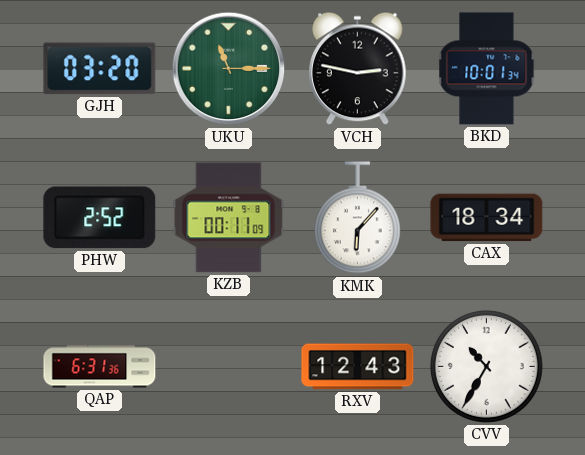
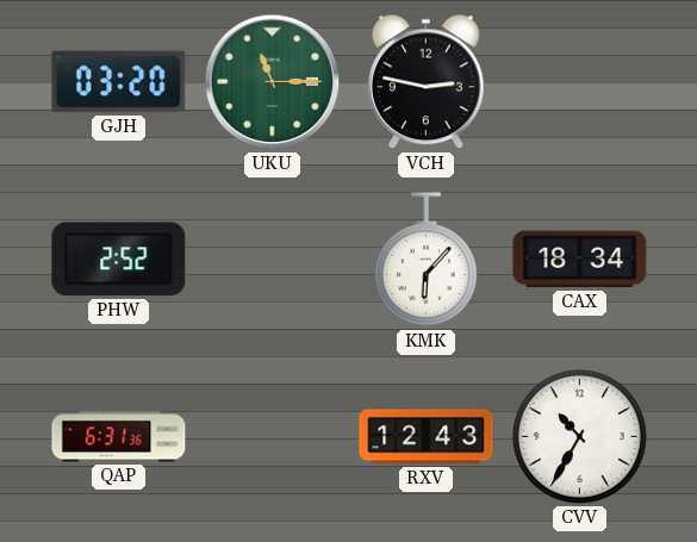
BKD: 10:01 -> none
KZB: 00:11 -> none
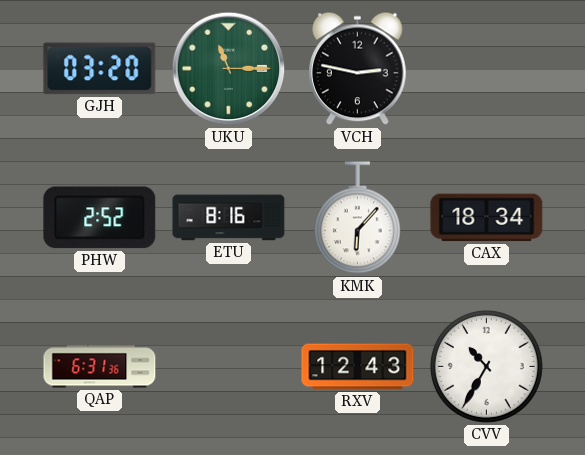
ETU: none -> 8:16
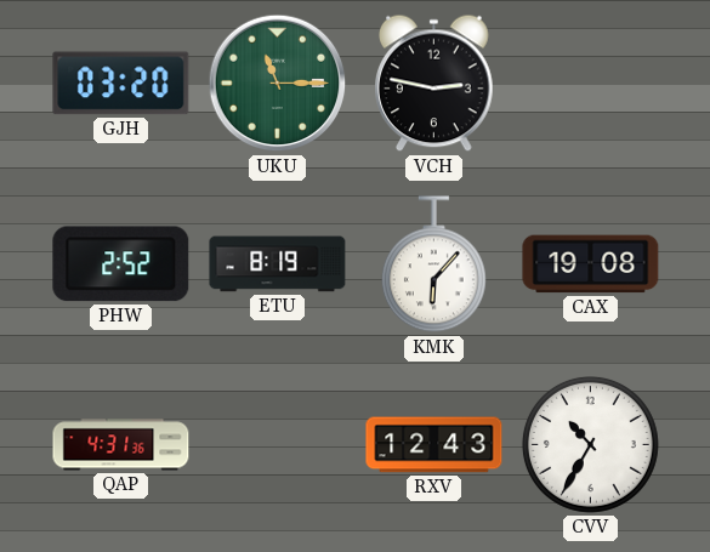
ETU: 8:16 -> 8:19
CAX: 18:34 -> 19:08
QAP: 6:31 -> 4:31
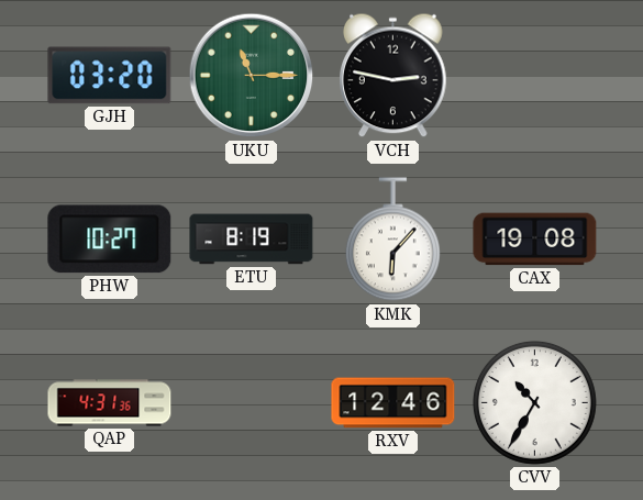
PHW: 2:52 -> 10:27
RXV: 12:43 -> 12:46
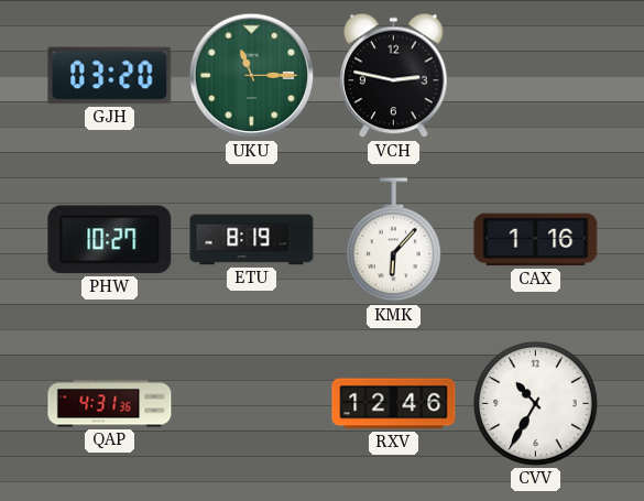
CAX: 19:08 -> 1:16
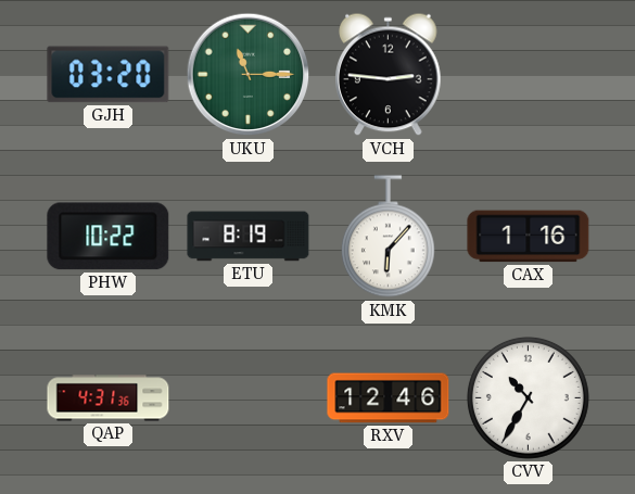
VCH: 2:47 -> 2:46
PHW: 10:27 -> 10:22
